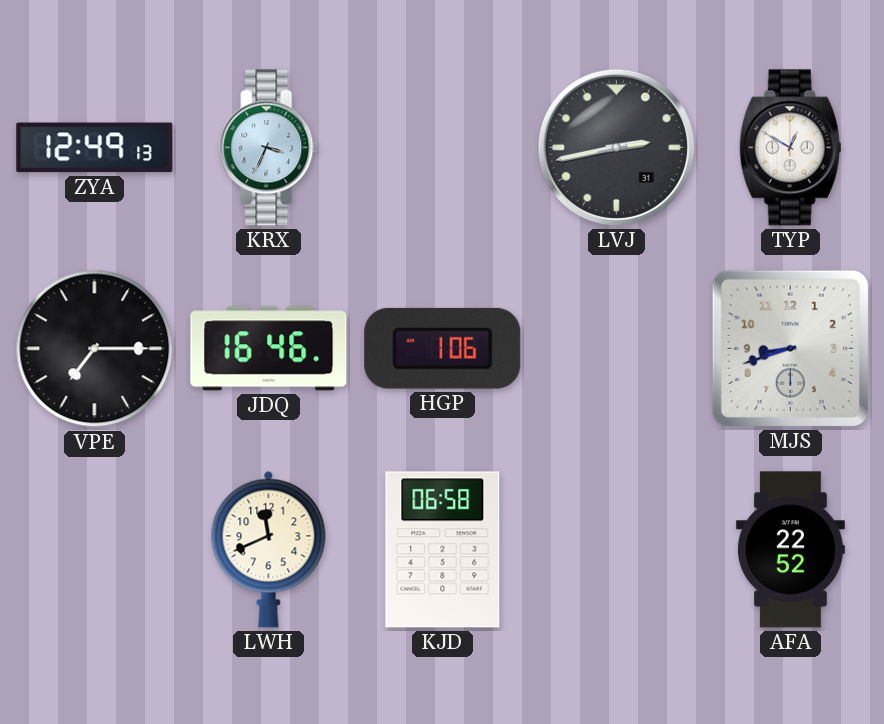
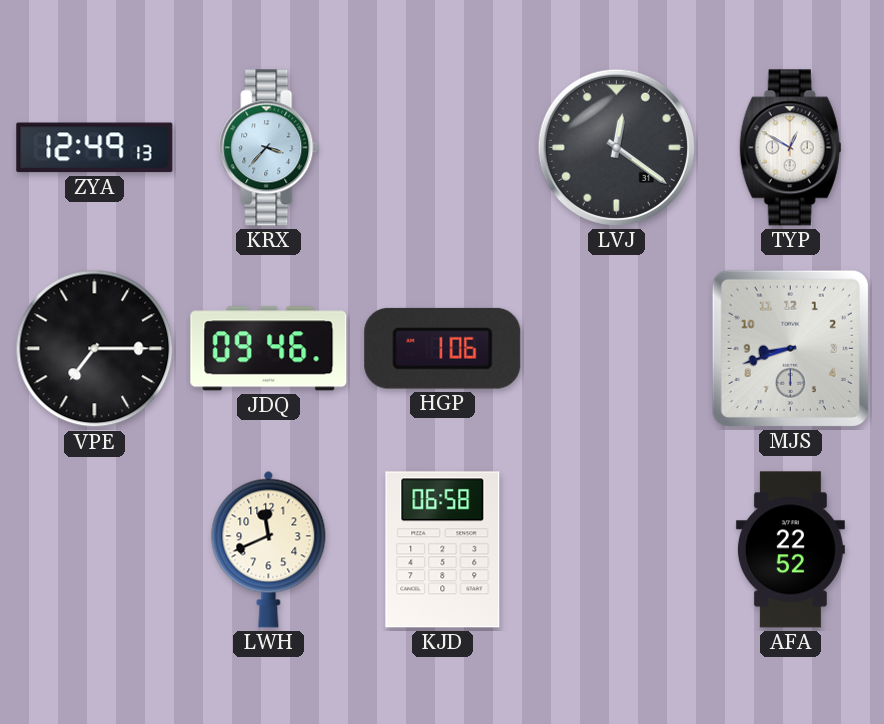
KRX: 3:34 -> 3:37
LVJ: 2:43 -> 12:21
JDQ: 16:46 -> 09:46
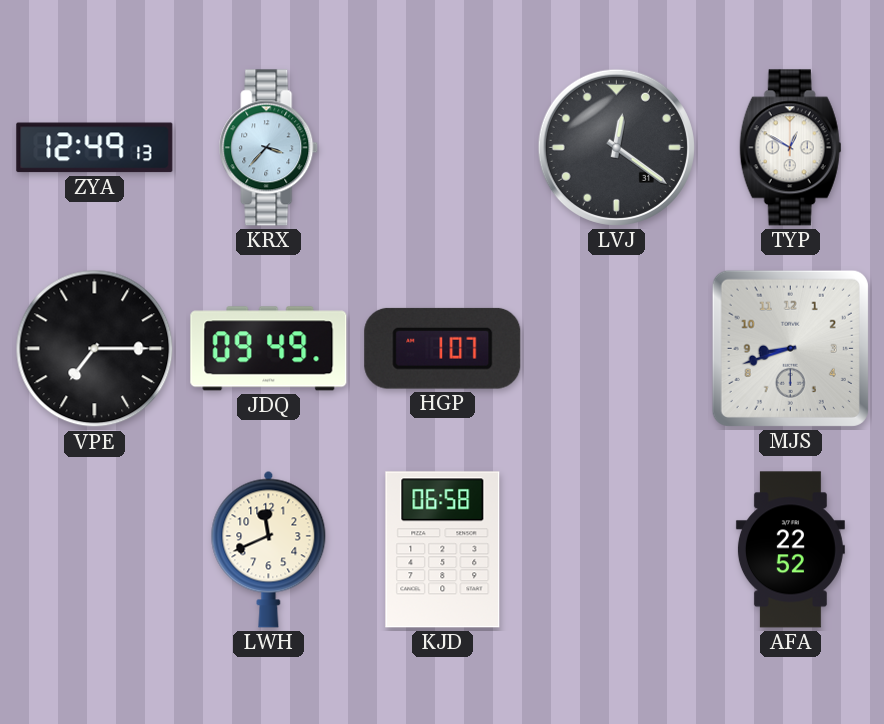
JDQ: 09:46 -> 09:49
HGP: 1:06 -> 1:07
